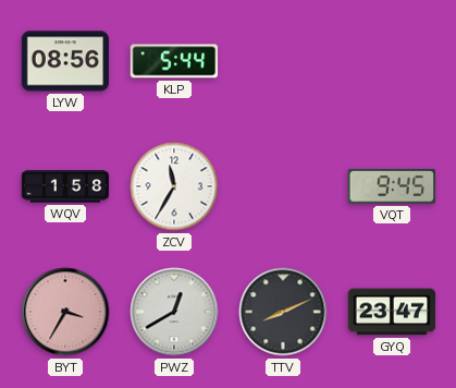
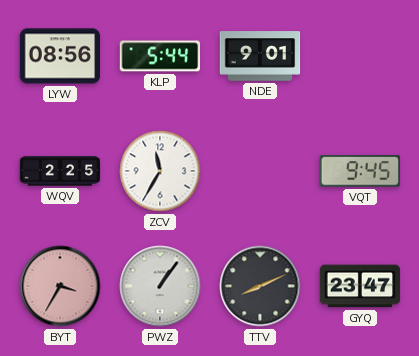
NDE: none -> 9:01
WQV: 1:58 -> 2:25
PWZ: 12:40 -> 1:06
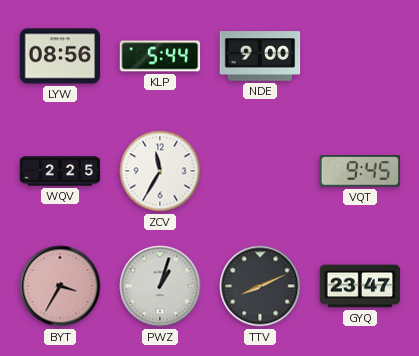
NDE: 9:01 -> 9:00
PWZ: 1:06 -> 1:03
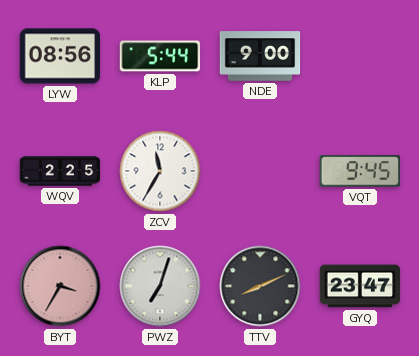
PWZ: 1:03 -> 7:03
